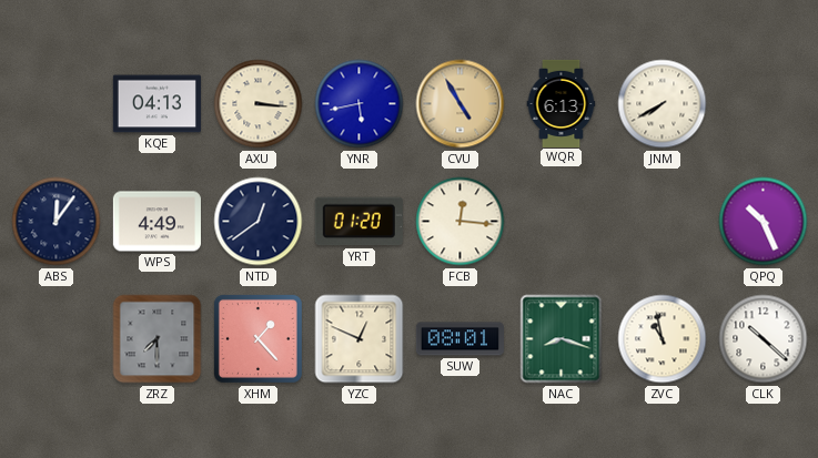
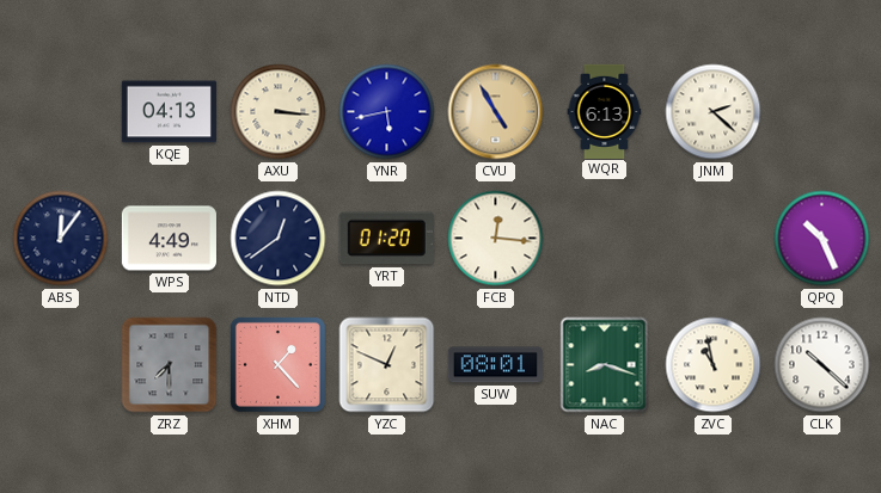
JNM: 7:40 -> 2:22
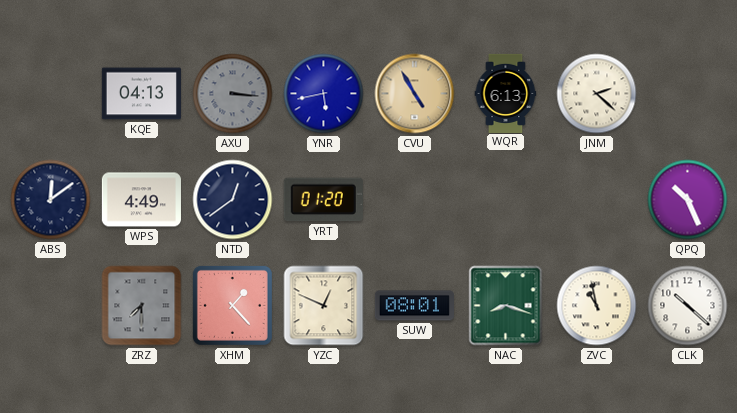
AXU dial: cream -> grey
ABS: 12:06 -> 12:09
FCB: 12:16 -> none
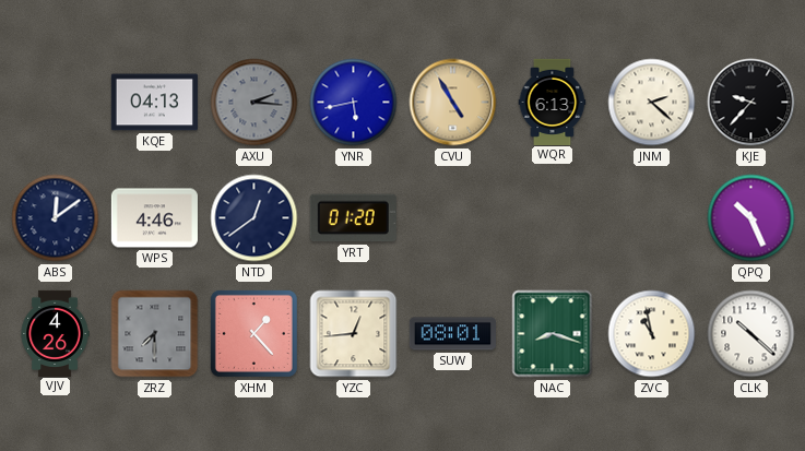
AXU: 3:16 -> 2:16
KJE: none -> 9:37
WPS: 4:49 -> 4:46
VJV: none -> 4:26
YZC: 12:49 -> 12:44
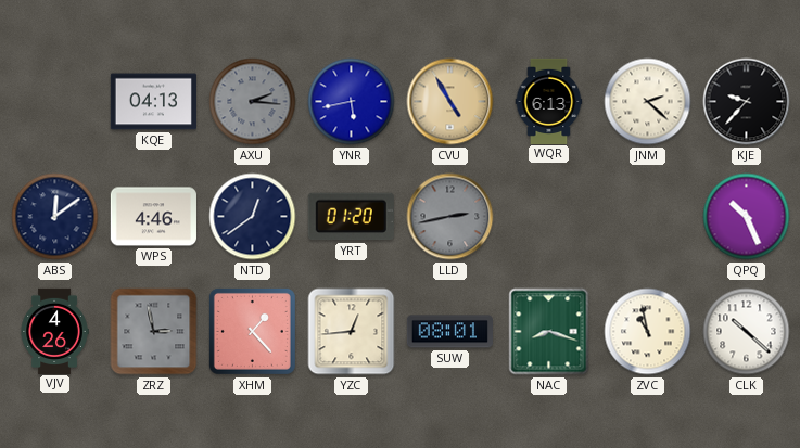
LLD: none -> 2:43
ZRZ: 7:30 -> 2:58
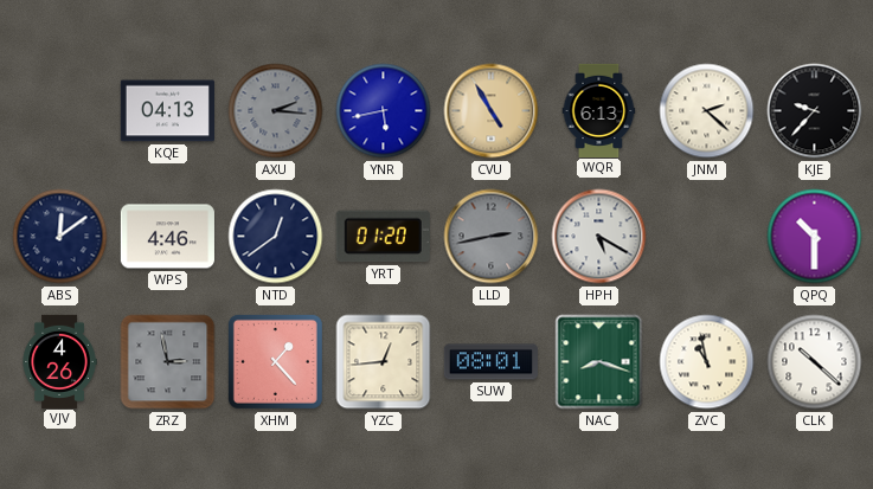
HPH: none -> 5:20
QPQ: 10:26 -> 10:30
